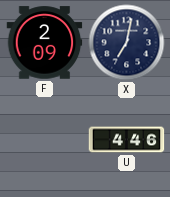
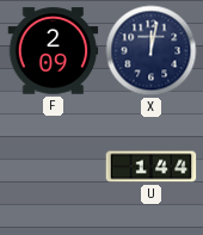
X: 7:02 -> 12:02
U: 4:46 -> 1:44
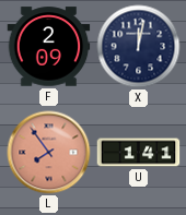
L: none -> 7:54
U: 1:44 -> 1:41
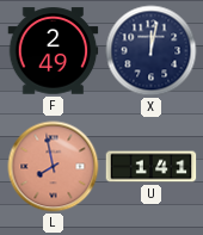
F: 2:09 -> 2:49
L: 7:54 -> 7:58
